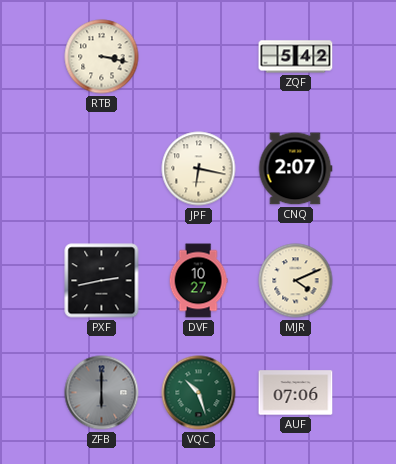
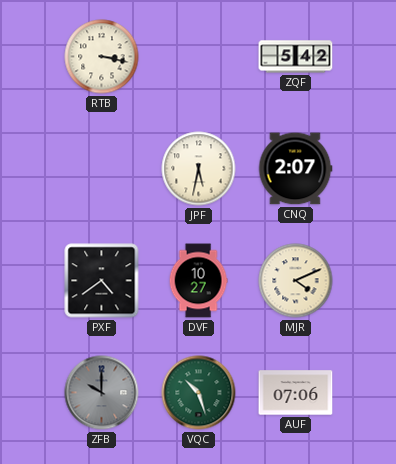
JPF: 6:17 -> 5:32
PXF: 2:43 -> 4:39
ZFB: 6:00 -> 10:00
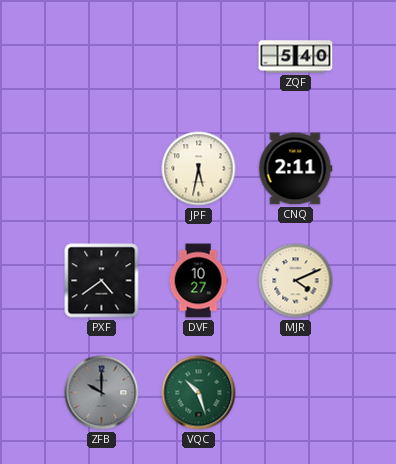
RTB: 3:17 -> none
ZQF: 5:42 -> 5:40
CNQ: 2:07 -> 2:11
AUF: 07:06 -> none
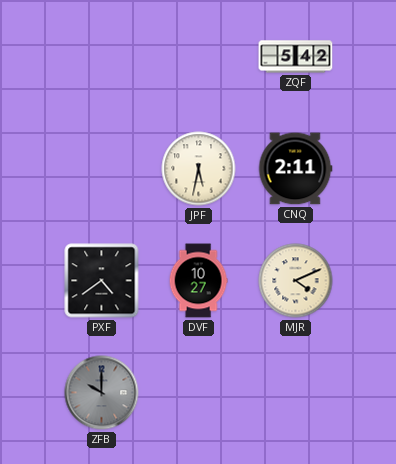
ZQF: 5:40 -> 5:42
VQC: 10:27 -> none
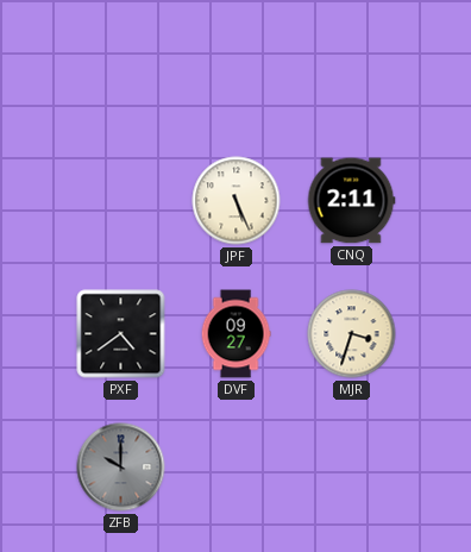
ZQF: 5:42 -> none
JPF: 5:32 -> 5:26
DVF: 10:27 -> 09:27
MJR: 4:11 -> 3:33
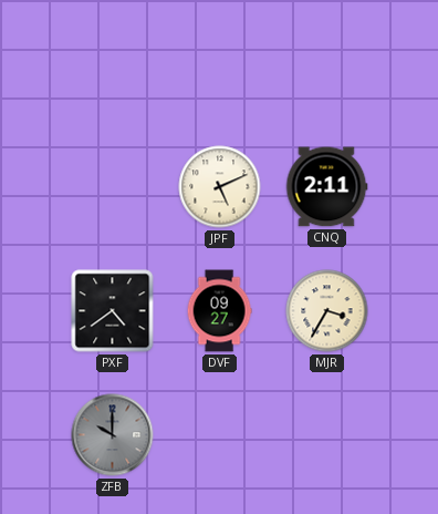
JPF: 5:26 -> 5:11
MJR: 3:33 -> 3:35
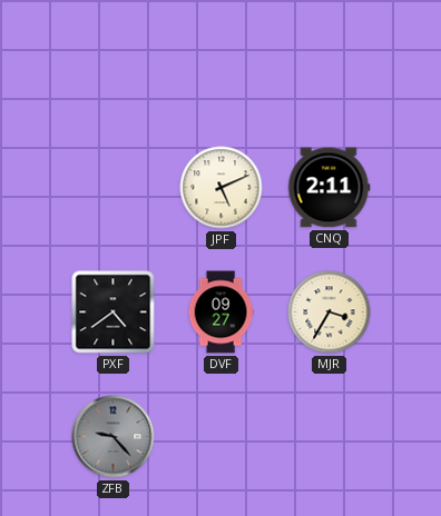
ZFB: 10:00 -> 9:23
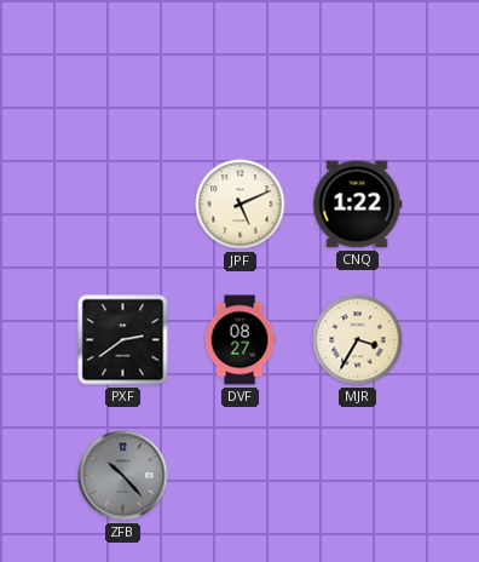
CNQ: 2:11 -> 1:22
PXF: 4:39 -> 2:39
DVF: 09:27 -> 08:27
ZFB: 9:23 -> 10:23
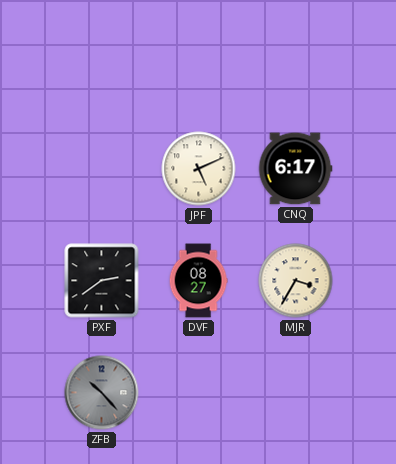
CNQ: 1:22 -> 6:17
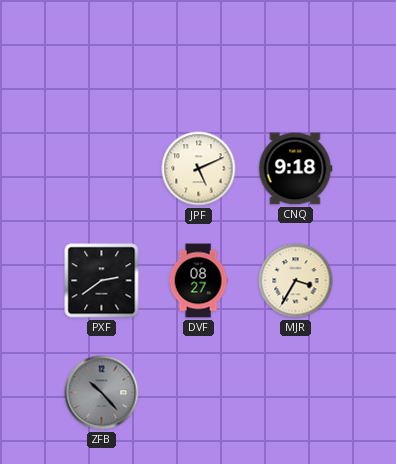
CNQ: 6:17 -> 9:18
